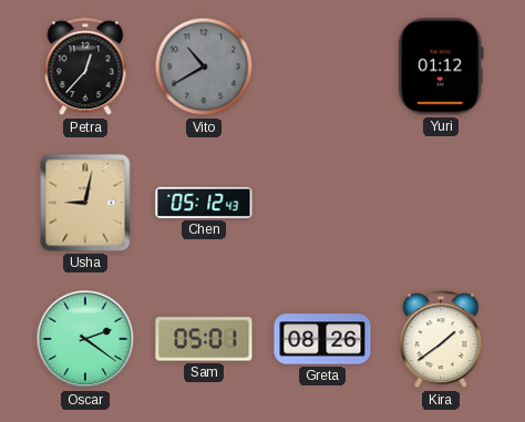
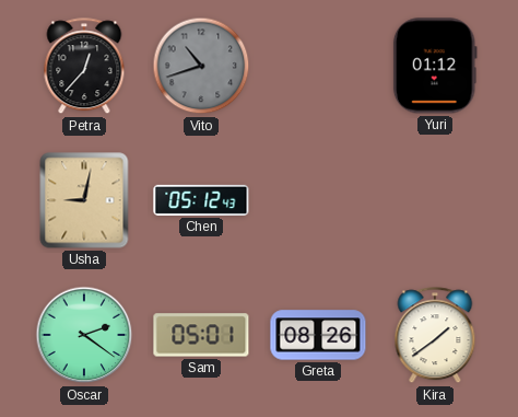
Vito: 10:40 -> 10:42
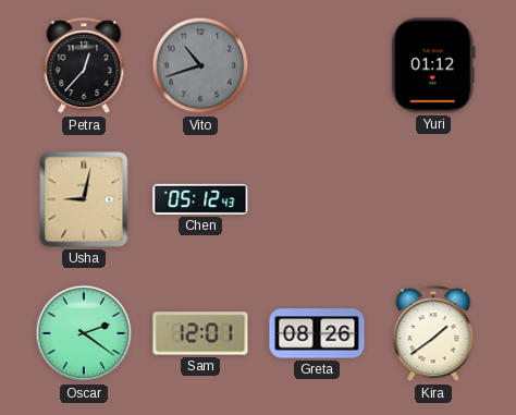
Sam: 05:01 -> 12:01
